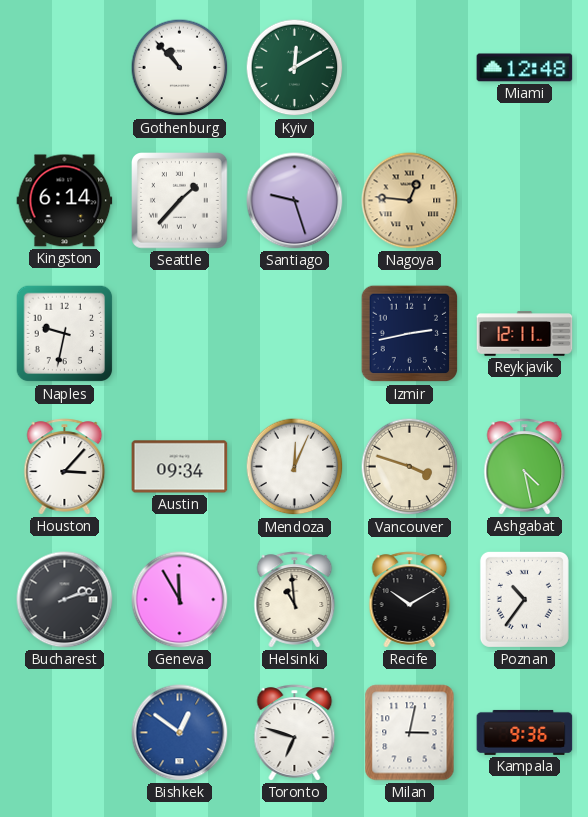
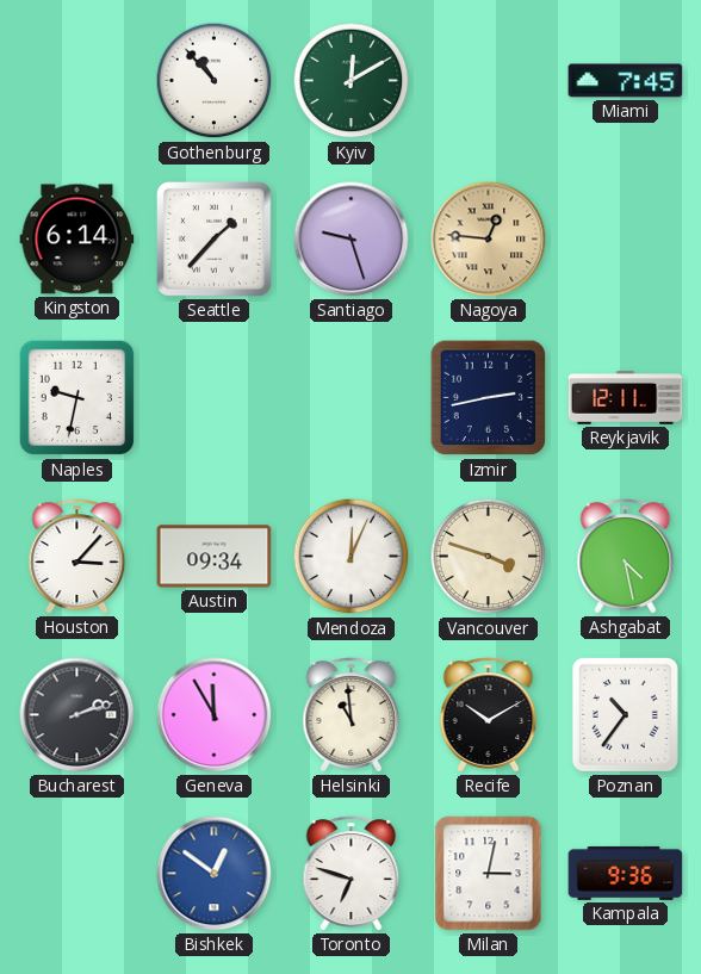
Miami: 12:48 -> 7:45
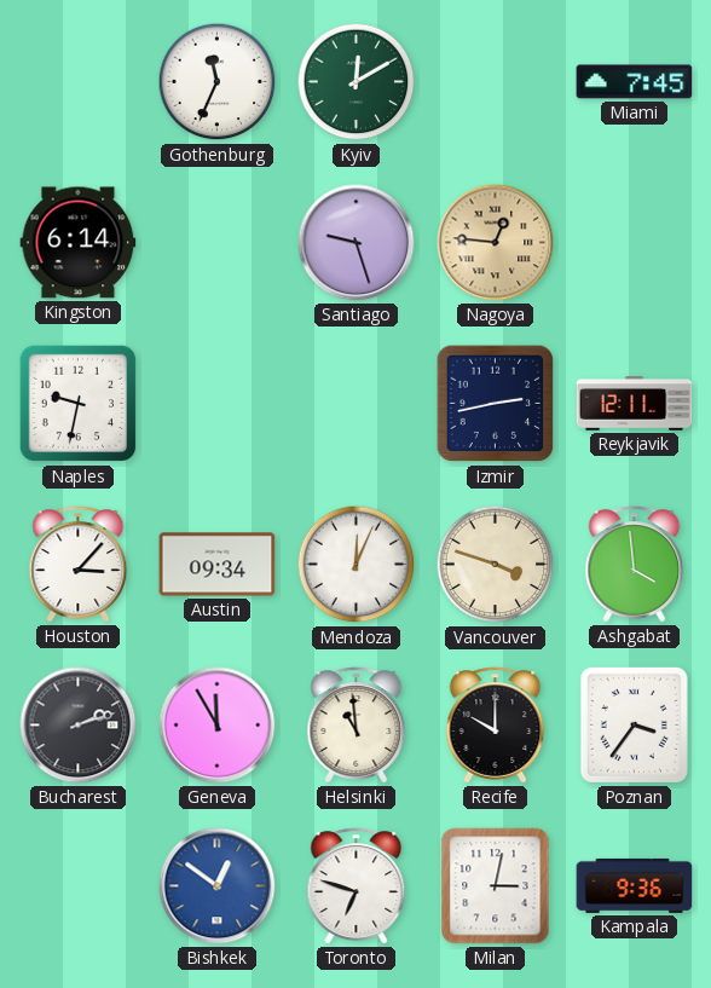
Gothenburg: 10:53 -> 11:34
Seattle: 1:37 -> none
Ashgabat: 4:28 -> 3:59
Recife: 10:10 -> 10:00
Poznan: 10:36 -> 3:36
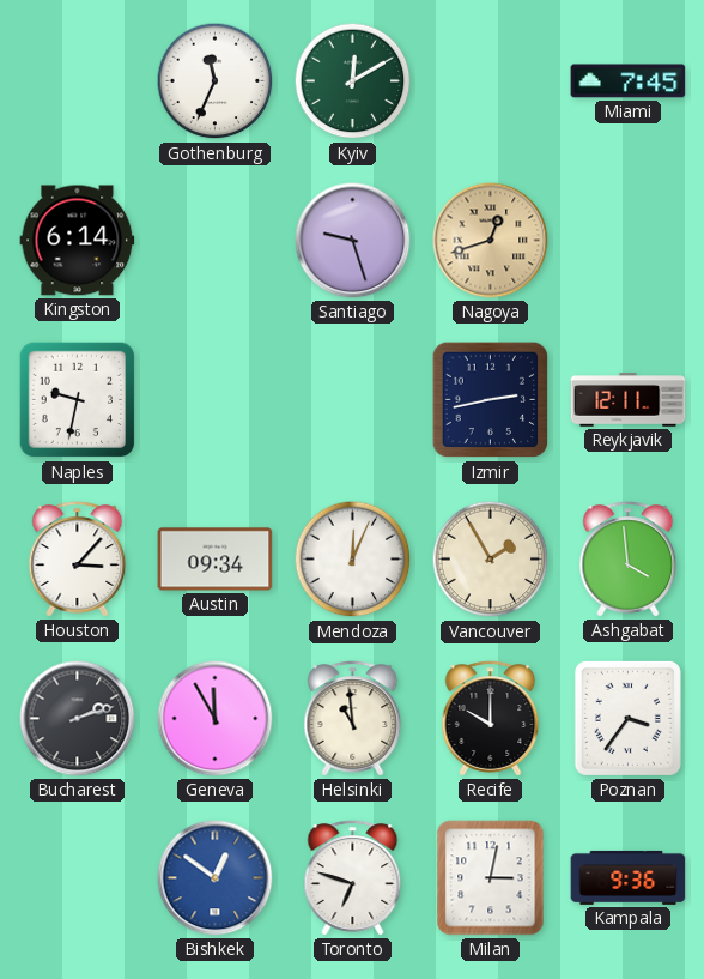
Nagoya: 12:46 -> 12:42
Vancouver: 3:48 -> 1:55
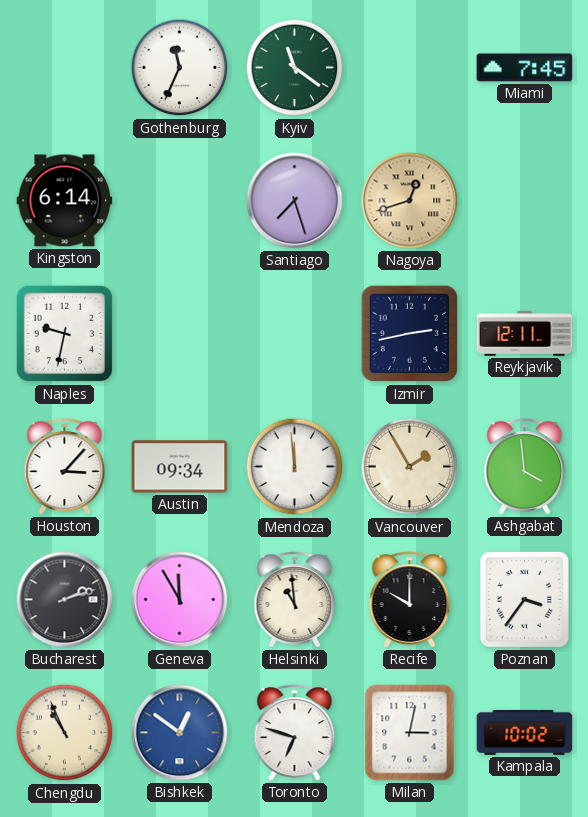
Kyiv: 12:10 -> 11:21
Santiago: 9:27 -> 7:27
Mendoza: 12:04 -> 11:59
Chengdu: none -> 10:56
Kampala: 9:36 -> 10:02
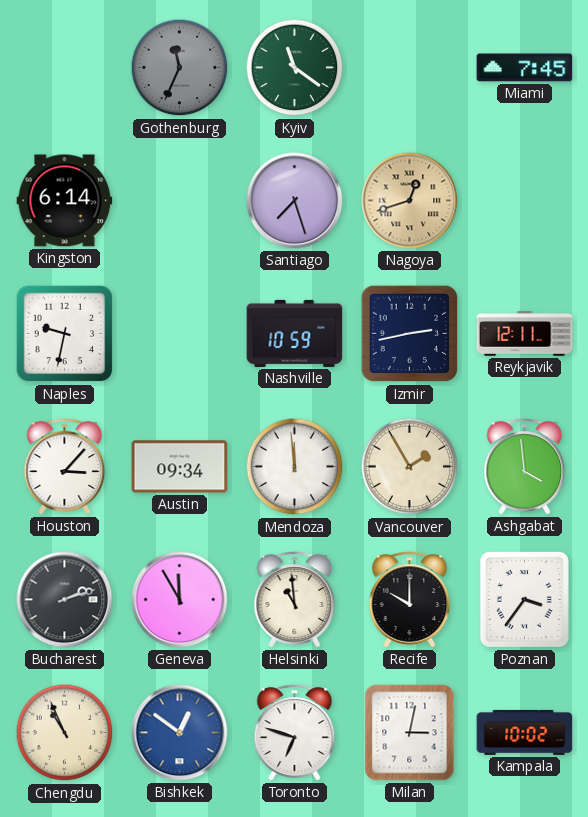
Gothenburg dial: white -> grey
Nashville: none -> 10:59
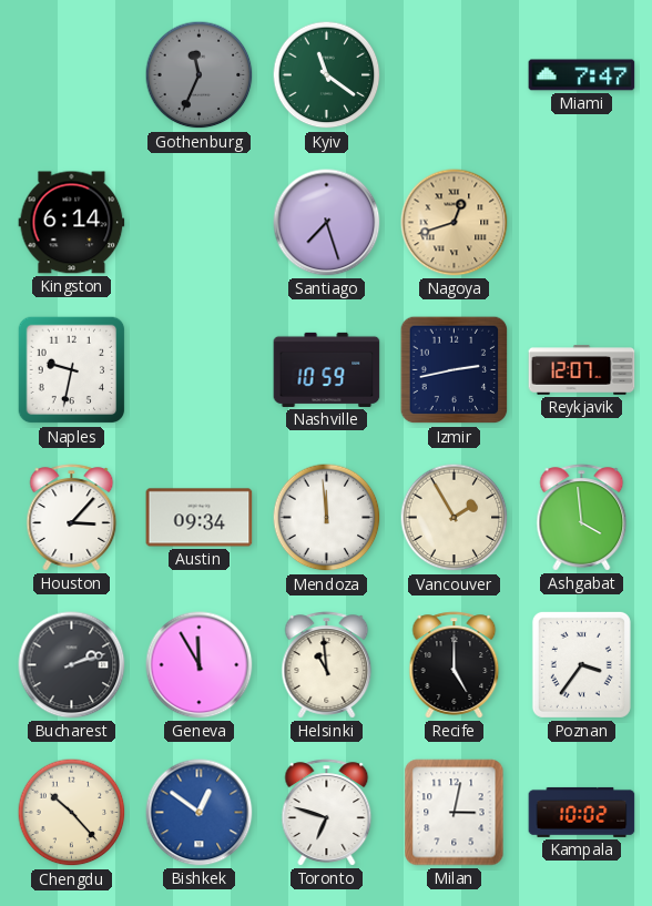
Miami: 7:45 -> 7:47
Reykjavik: 12:11 -> 12:07
Recife: 10:00 -> 5:00
Chengdu: 10:56 -> 10:23
